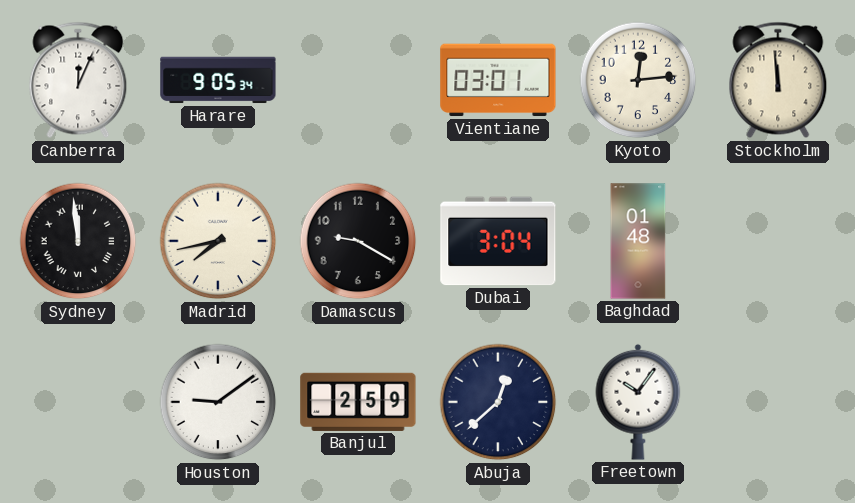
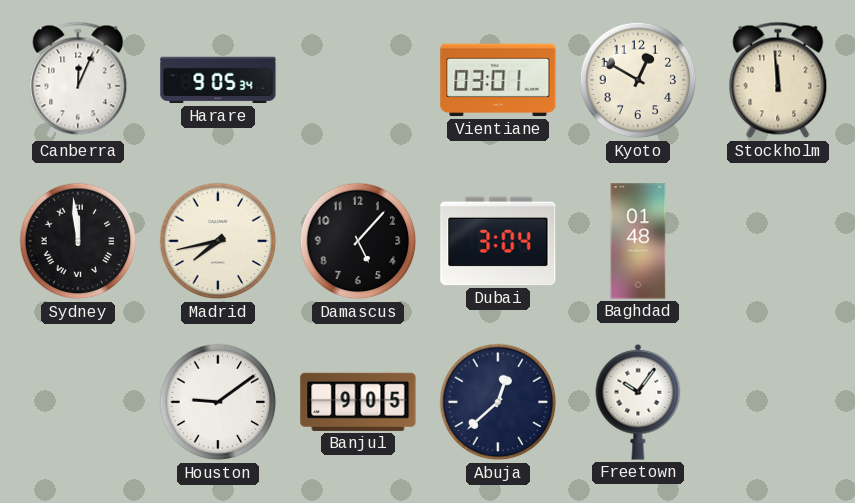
Kyoto: 12:14 -> 12:50
Damascus: 9:20 -> 5:07
Banjul: 2:59 -> 9:05
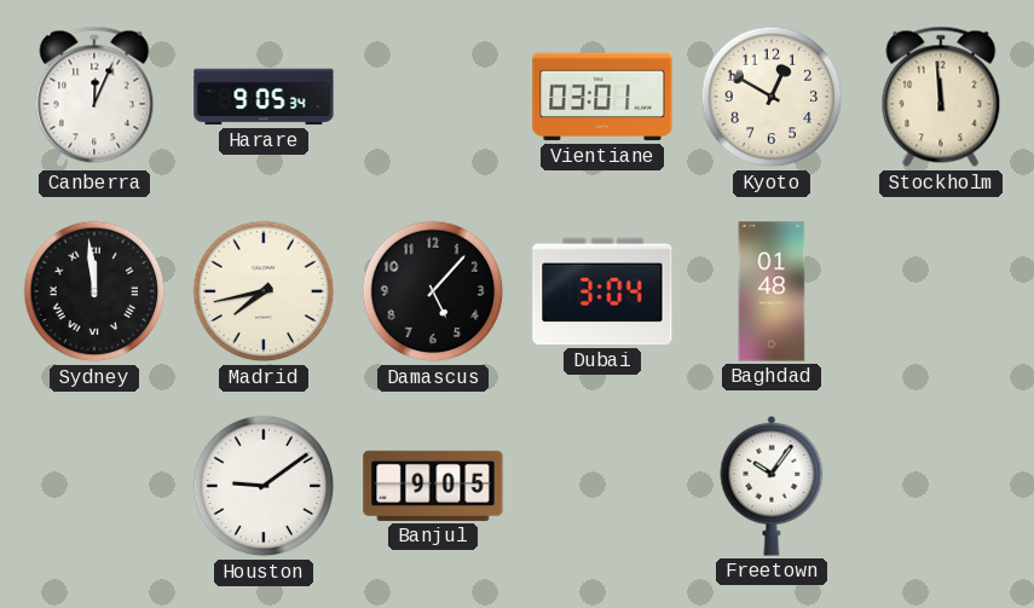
Abuja: 12:38 -> none
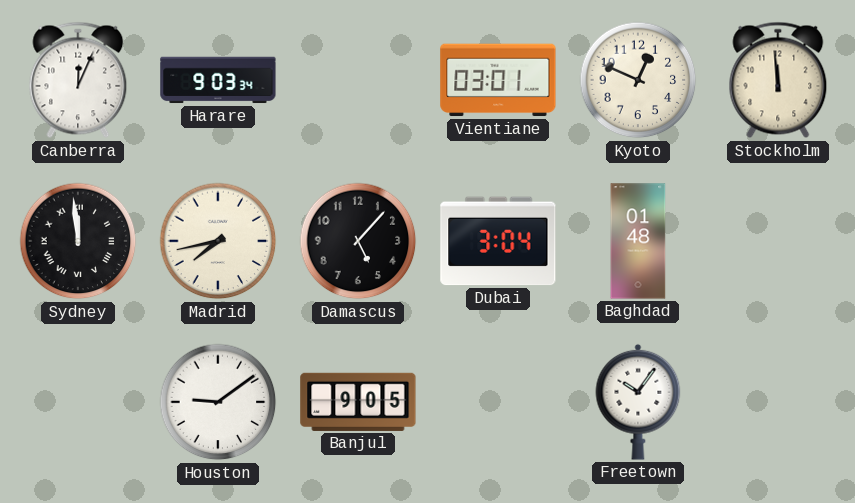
Harare: 9:05 -> 9:03
Kyoto: 12:50 -> 12:49
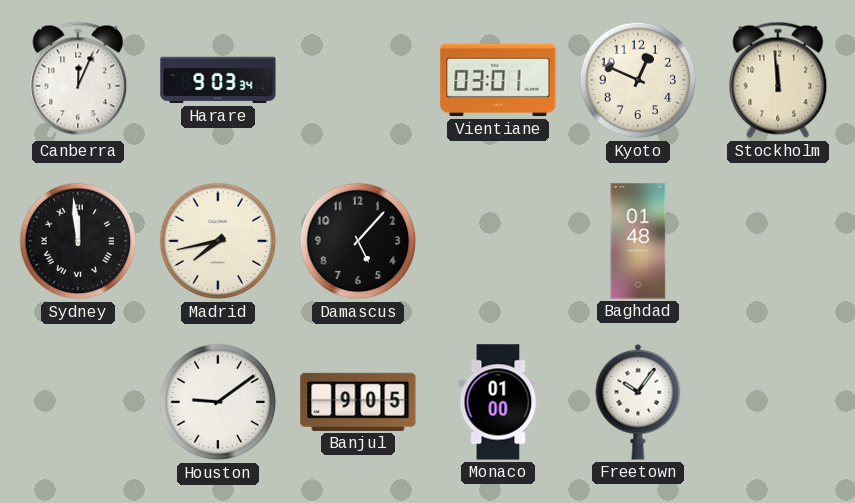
Dubai: 3:04 -> none
Monaco: none -> 01:00
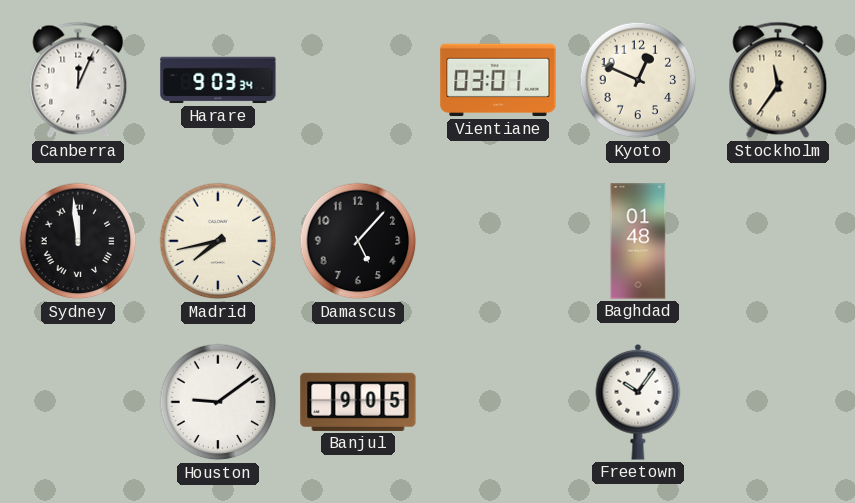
Stockholm: 11:59 -> 11:36
Monaco: 01:00 -> none
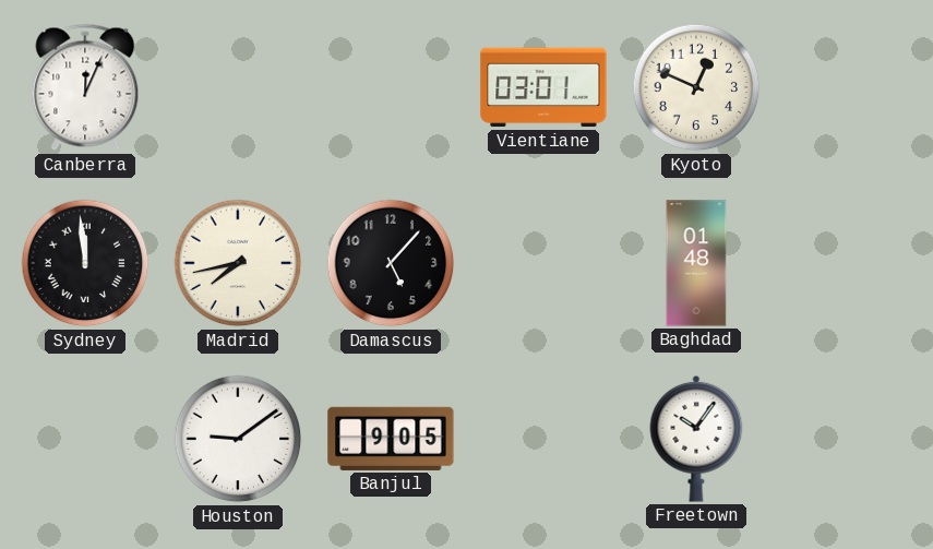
Harare: 9:03 -> none
Stockholm: 11:36 -> none
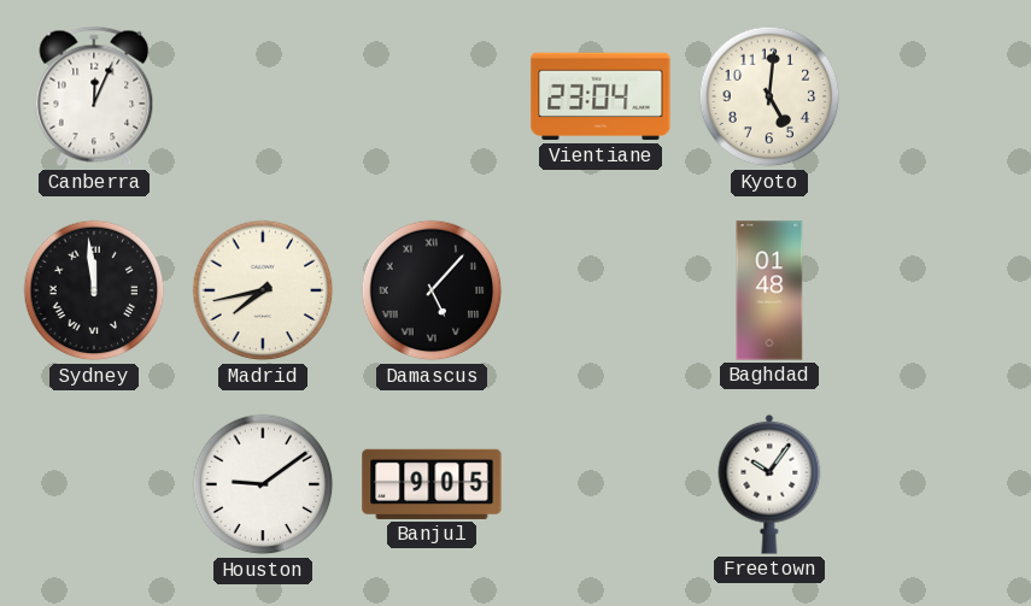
Vientiane: 03:01 -> 23:04
Kyoto: 12:49 -> 5:01
Damascus numerals: Arabic -> Roman
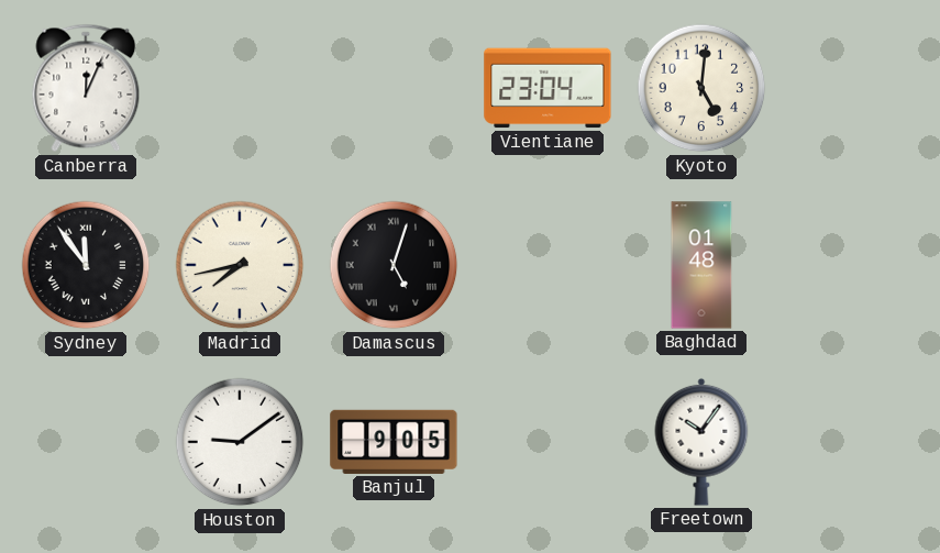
Sydney: 11:59 -> 11:54
Damascus: 5:07 -> 5:03
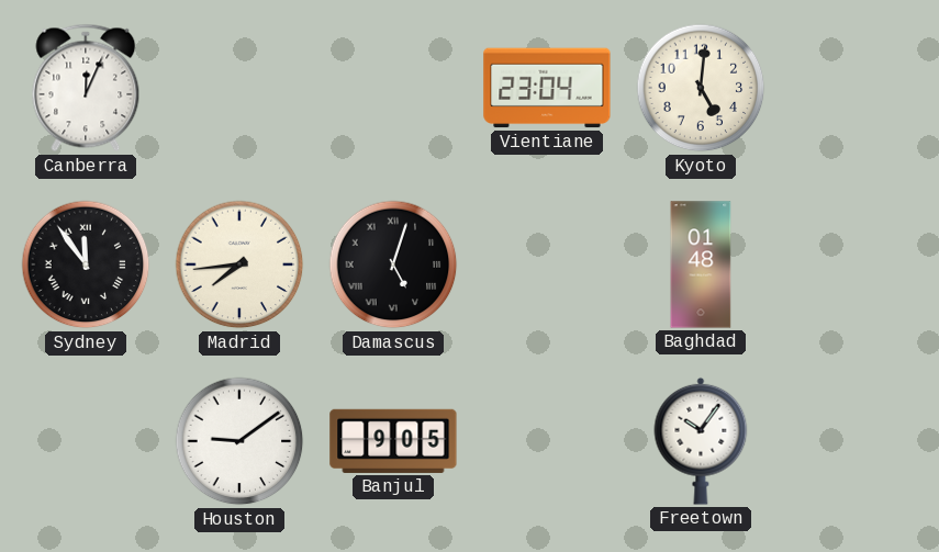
Madrid: 7:43 -> 7:44
